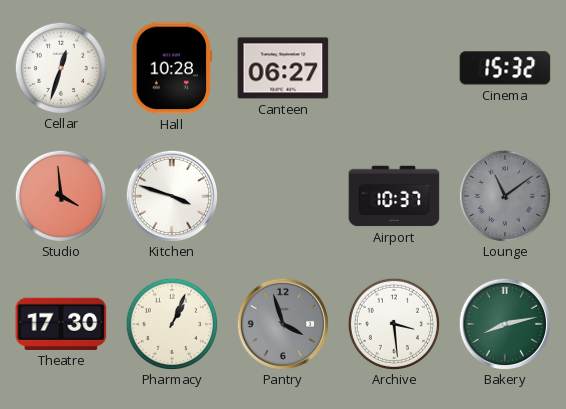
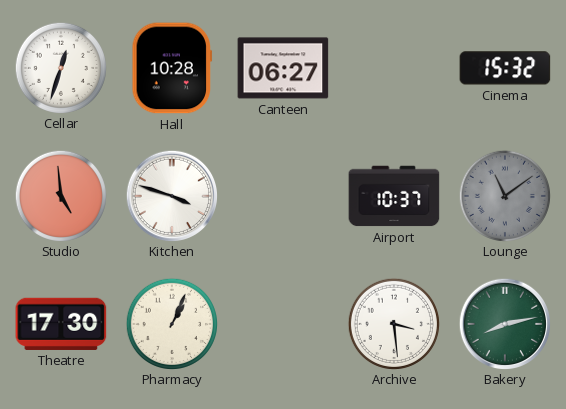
Studio: 3:59 -> 4:59
Pantry: 3:57 -> none
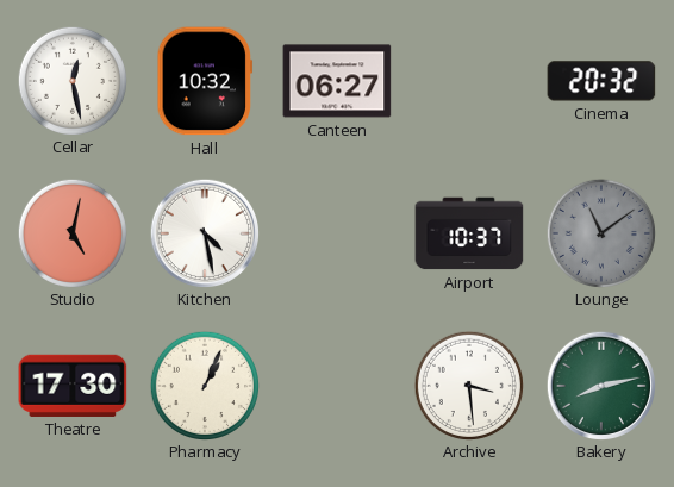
Cellar: 12:33 -> 12:28
Hall: 10:28 -> 10:32
Cinema: 15:32 -> 20:32
Studio: 4:59 -> 5:02
Kitchen: 3:48 -> 4:28
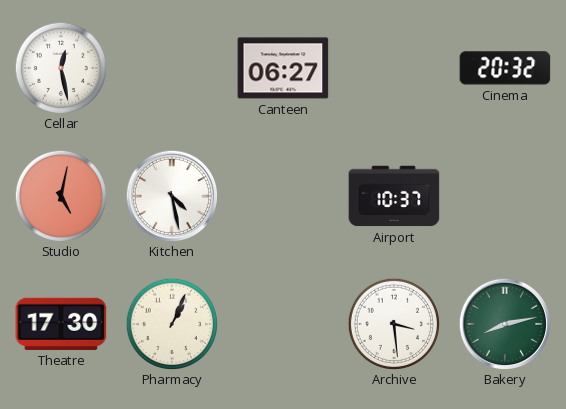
Hall: 10:32 -> none
Lounge: 11:09 -> none
